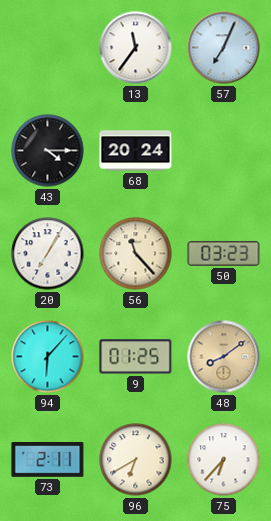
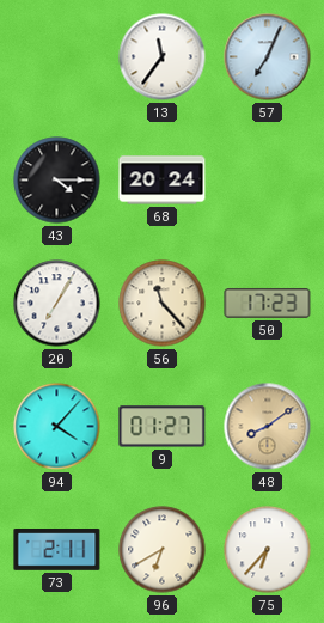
50: 03:23 -> 17:23
94: 6:07 -> 4:07
9: 01:25 -> 01:27
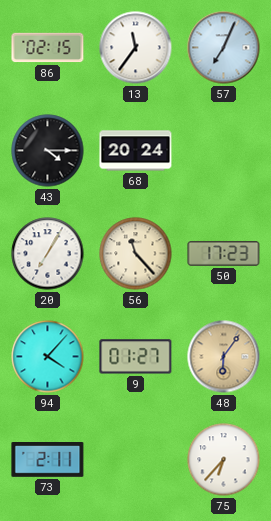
86: none -> 02:15
48: 8:09 -> 6:06
96: 6:40 -> none
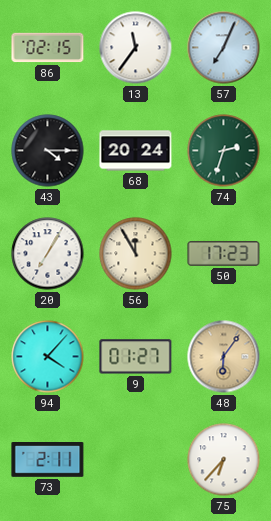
74: none -> 2:33
56: 11:23 -> 11:55
